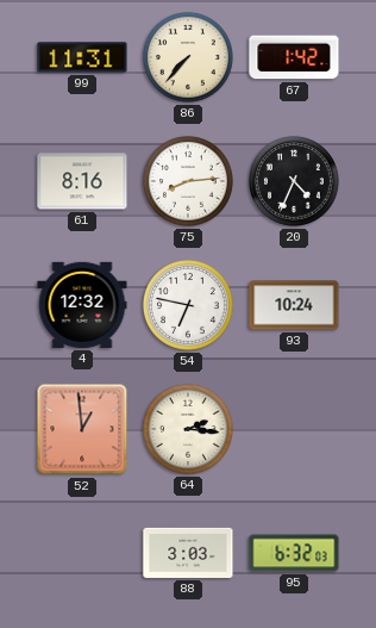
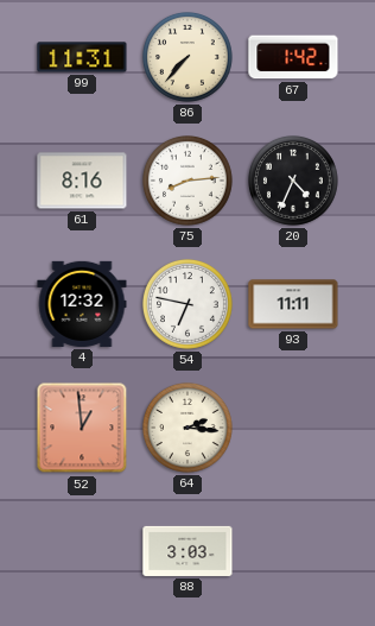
93: 10:24 -> 11:11
95: 6:32 -> none
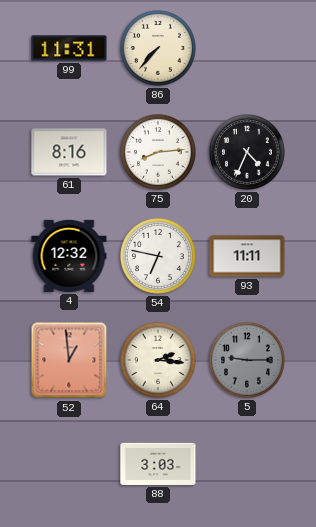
67: 1:42 -> none
5: none -> 9:15
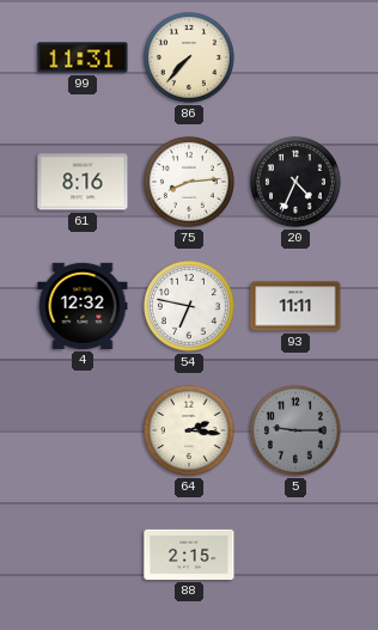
52: 12:59 -> none
88: 3:03 -> 2:15
